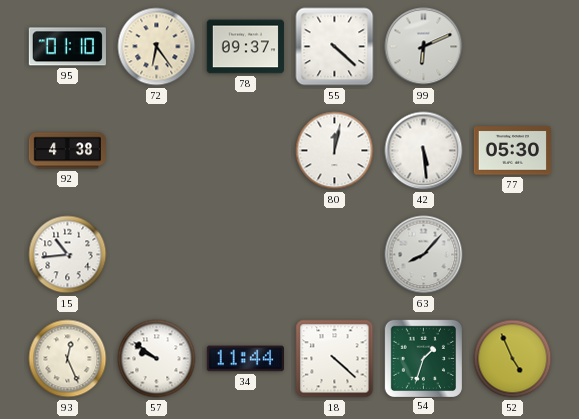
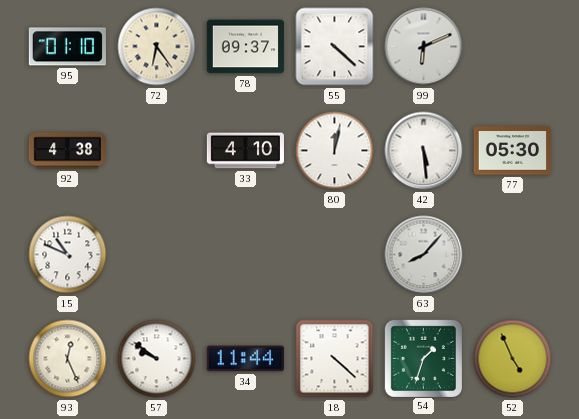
33: none -> 4:10
15: 10:44 -> 10:49
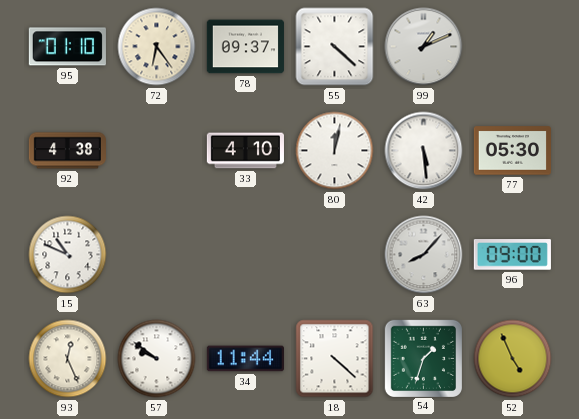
99: 6:11 -> 1:11
96: none -> 09:00
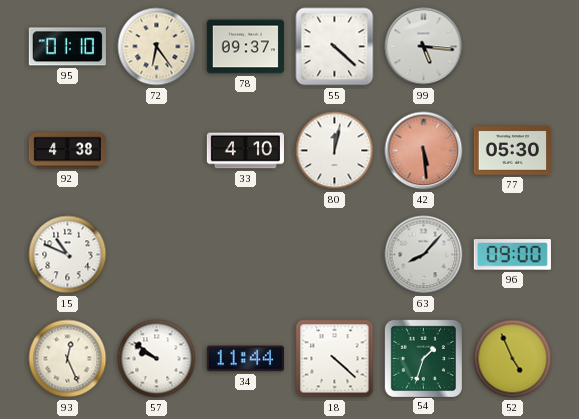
99: 1:11 -> 5:16
42 dial: white -> salmon
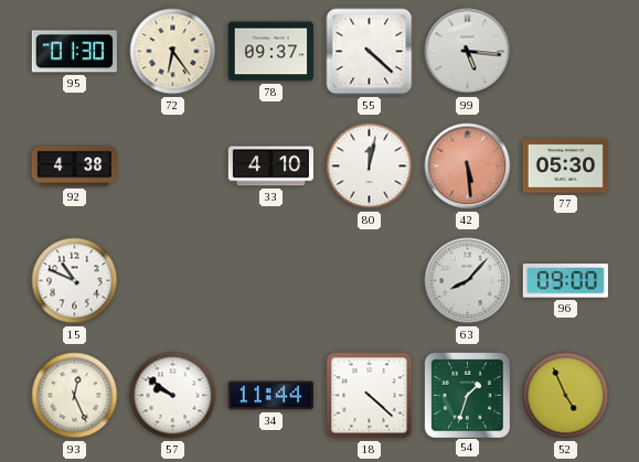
95: 01:10 -> 01:30
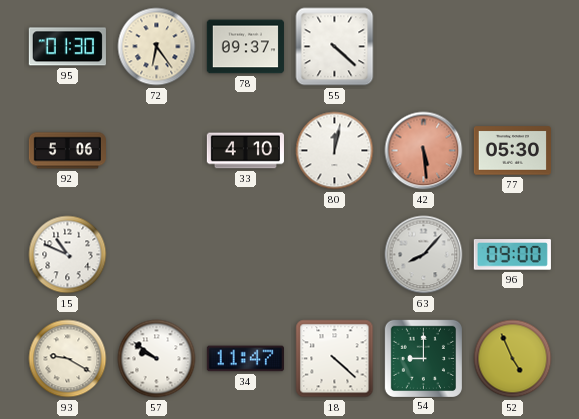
99: 5:16 -> none
92: 4:38 -> 5:06
93: 12:26 -> 9:20
34: 11:44 -> 11:47
54: 1:33 -> 9:00
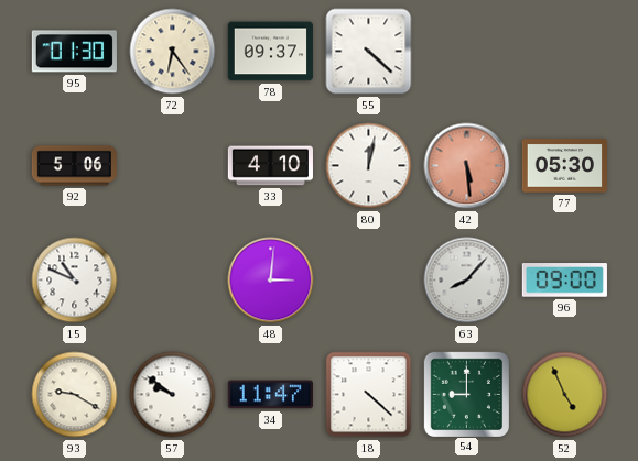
48: none -> 3:01
